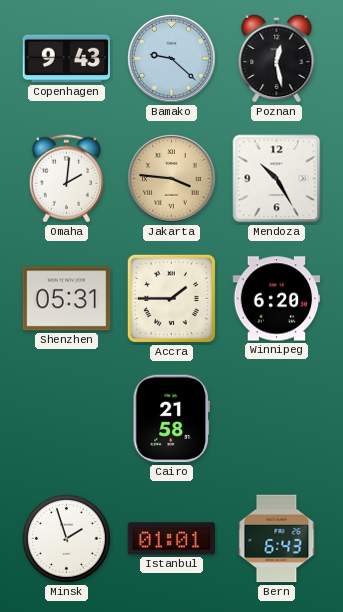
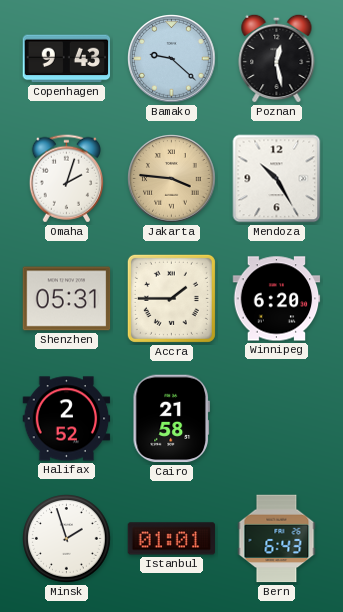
Omaha: 2:01 -> 2:03
Halifax: none -> 2:52
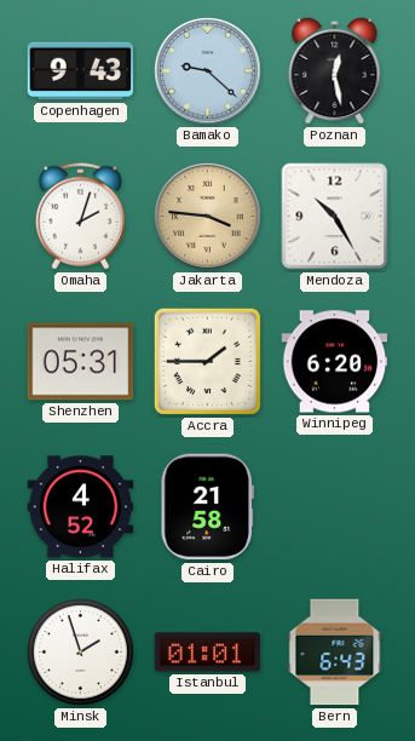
Halifax: 2:52 -> 4:52
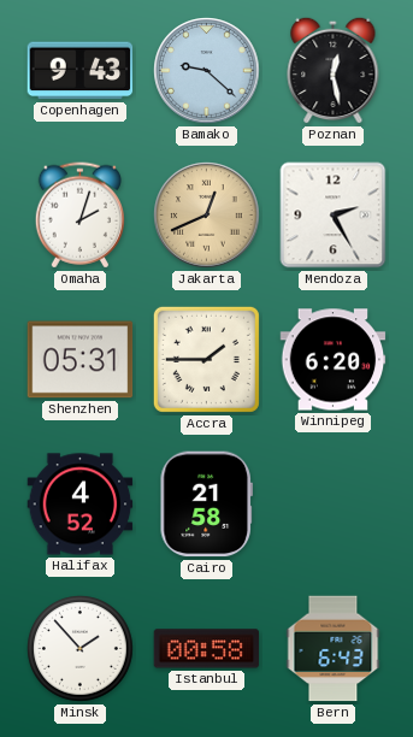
Jakarta: 3:46 -> 12:41
Mendoza: 10:25 -> 2:25
Minsk: 1:57 -> 1:53
Istanbul: 01:01 -> 00:58
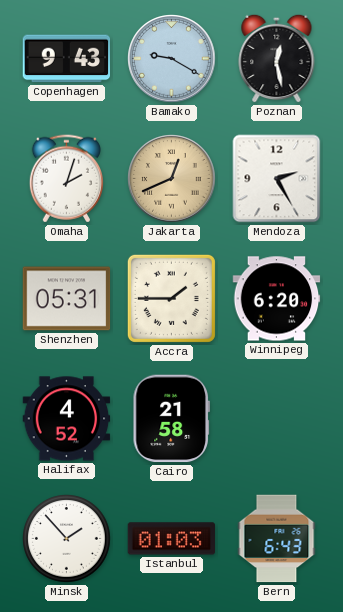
Bamako: 9:22 -> 9:20
Istanbul: 00:58 -> 01:03
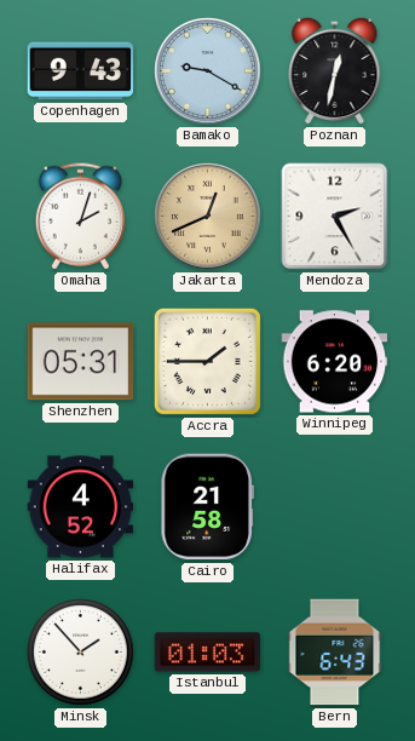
Poznan: 12:28 -> 12:32
